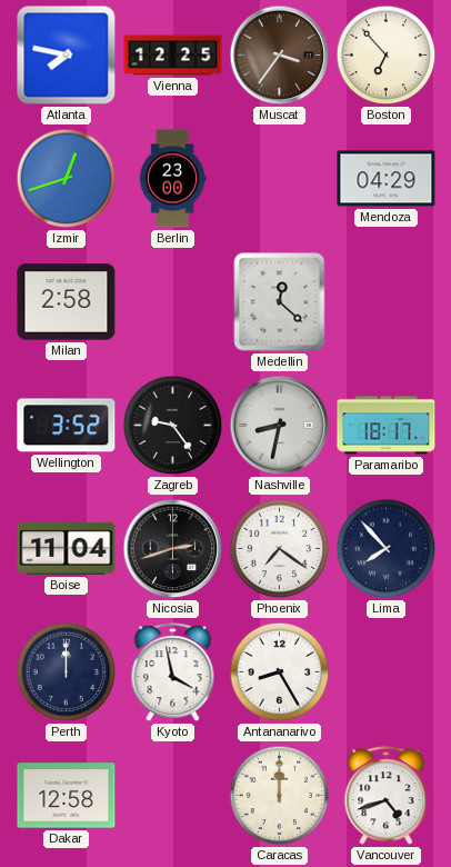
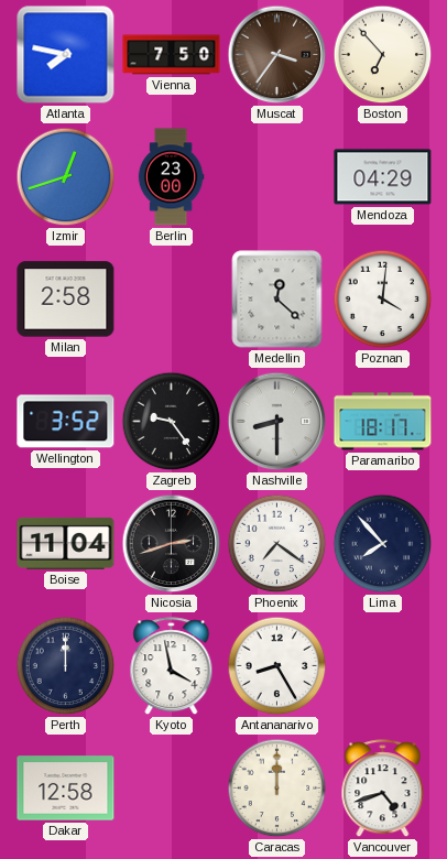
Vienna: 12:25 -> 7:50
Poznan: none -> 4:01
Nashville: 8:32 -> 8:30
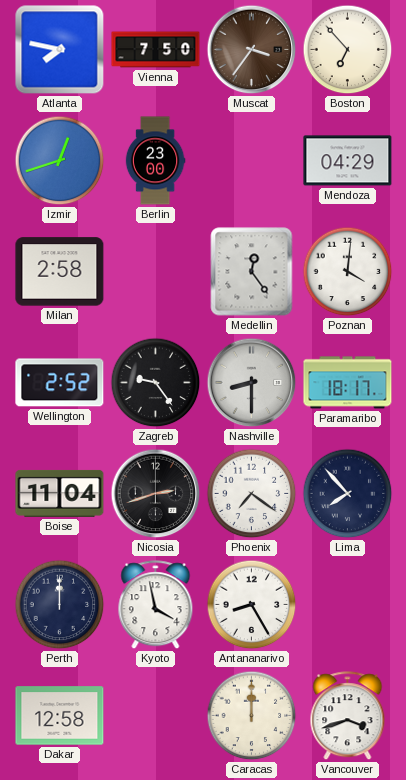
Medellin: 12:22 -> 12:24
Wellington: 3:52 -> 2:52
Vancouver: 4:42 -> 3:42
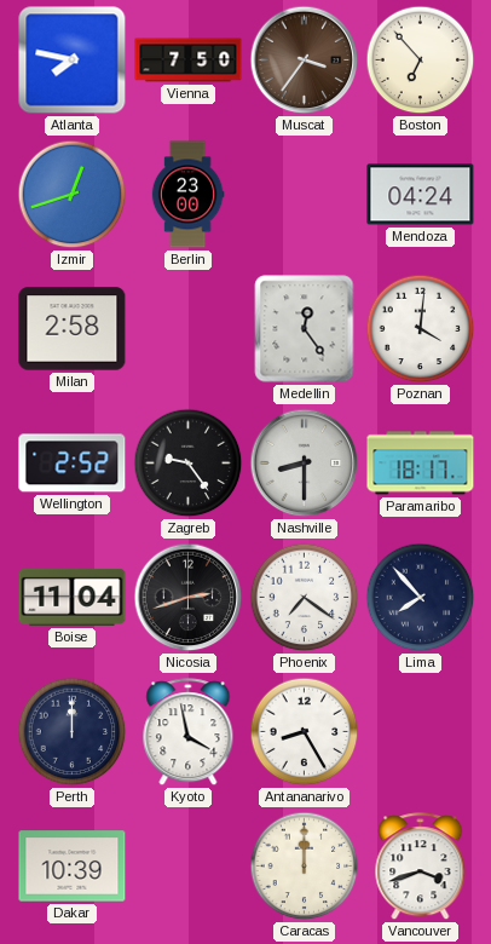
Mendoza: 04:29 -> 04:24
Dakar: 12:58 -> 10:39
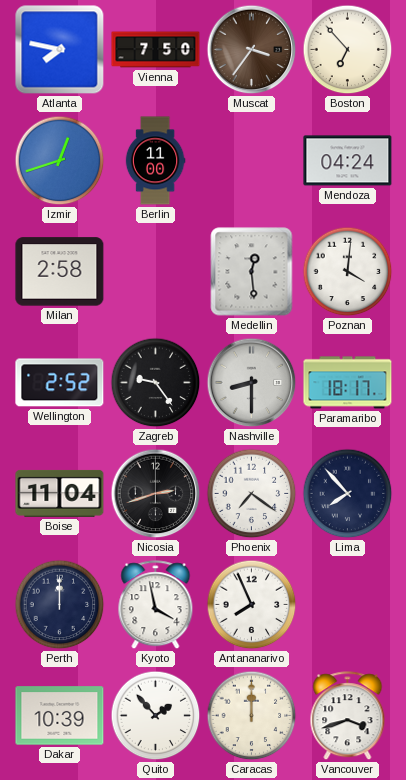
Berlin: 23:00 -> 11:00
Medellin: 12:24 -> 12:29
Antananarivo: 8:25 -> 7:56
Quito: none -> 1:53
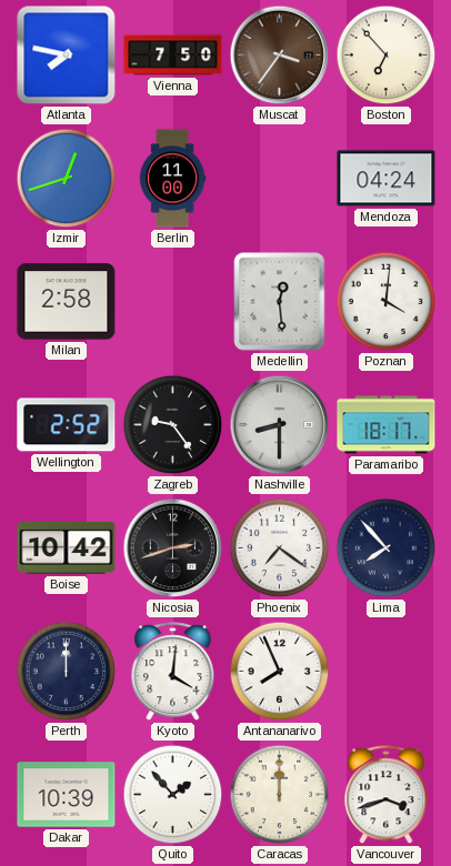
Boise: 11:04 -> 10:42
Kyoto: 3:58 -> 4:01
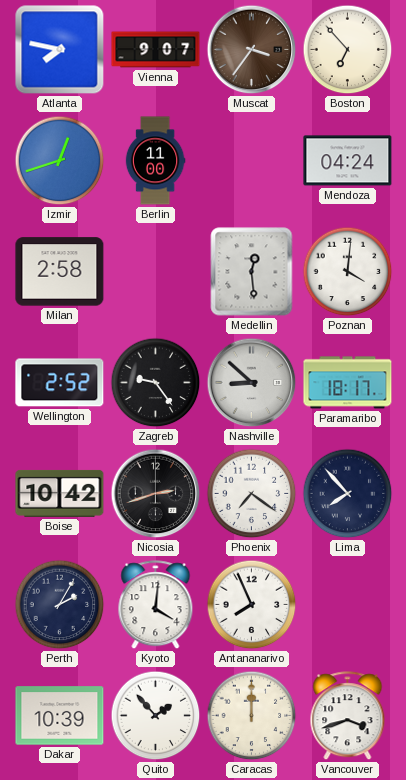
Vienna: 7:50 -> 9:07
Nashville: 8:30 -> 8:52
Perth: 12:00 -> 2:05
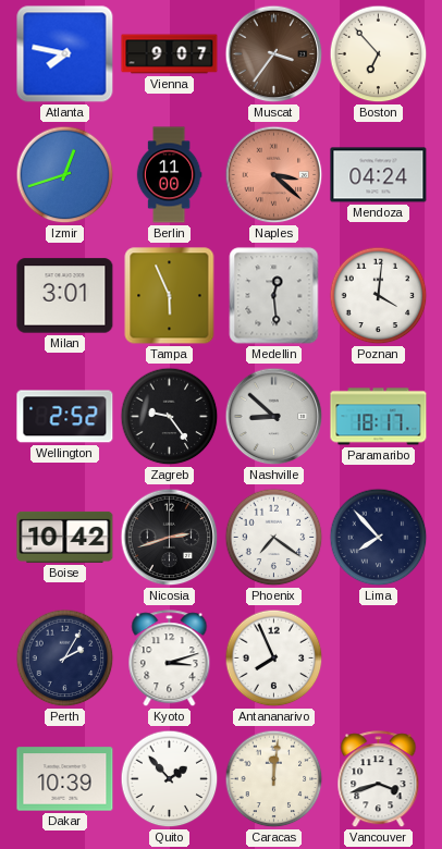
Naples: none -> 3:22
Milan: 2:58 -> 3:01
Tampa: none -> 5:56
Kyoto: 4:01 -> 3:12
Caracas: 12:00 -> 12:01
